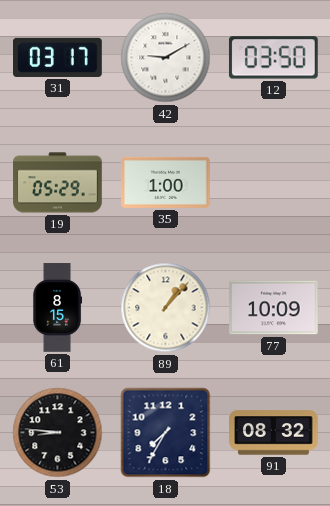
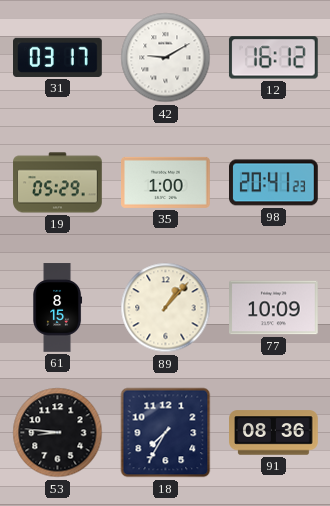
12: 03:50 -> 16:12
98: none -> 20:41
91: 08:32 -> 08:36
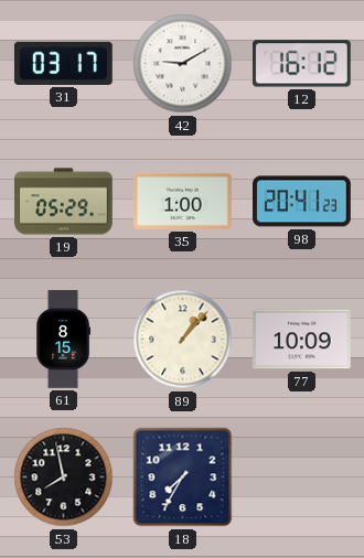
53: 8:46 -> 7:58
91: 08:36 -> none
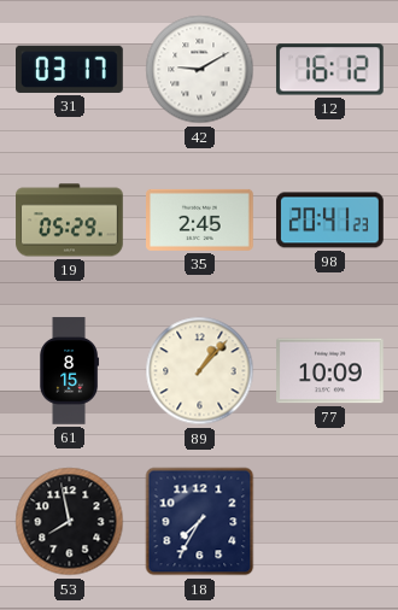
35: 1:00 -> 2:45
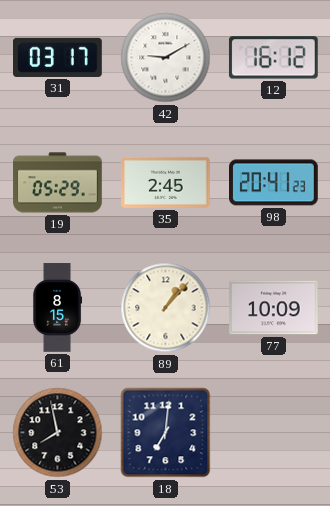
18: 7:35 -> 7:01
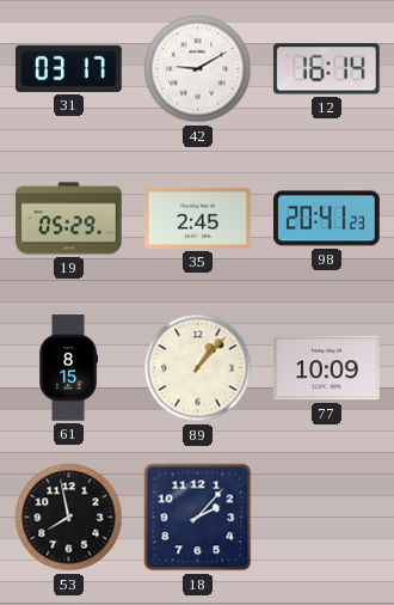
12: 16:12 -> 16:14
18: 7:01 -> 2:07
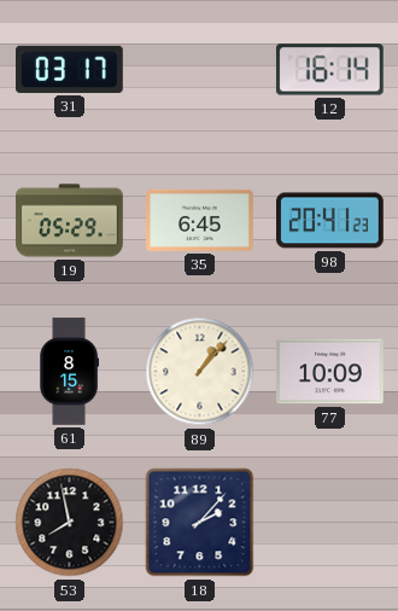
42: 9:10 -> none
35: 2:45 -> 6:45
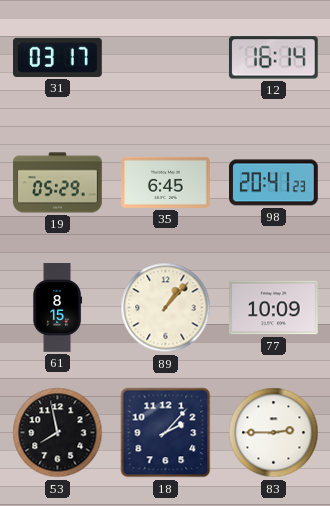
83: none -> 2:45
